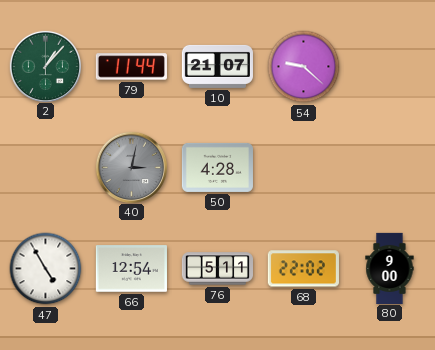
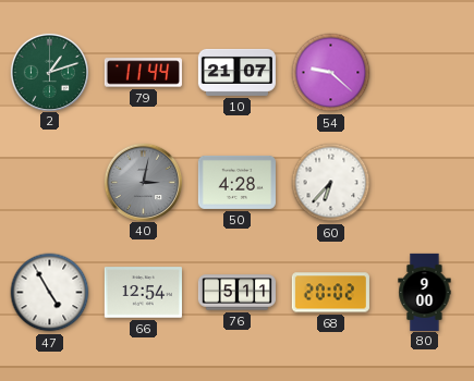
2: 1:07 -> 1:12
60: none -> 6:37
68: 22:02 -> 20:02
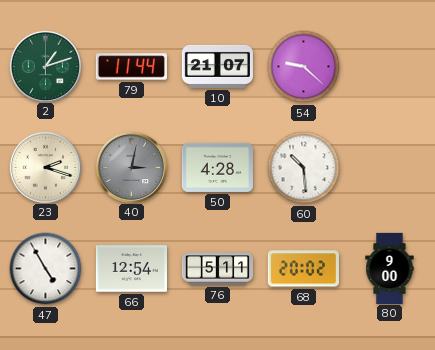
23: none -> 2:18
60: 6:37 -> 10:29
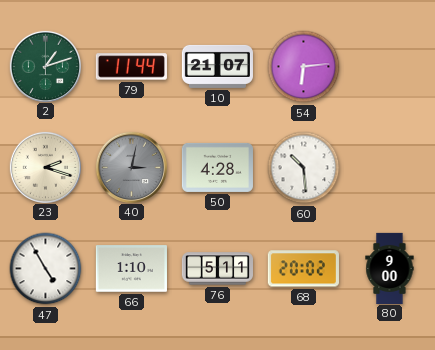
54: 9:22 -> 6:14
66: 12:54 -> 1:10
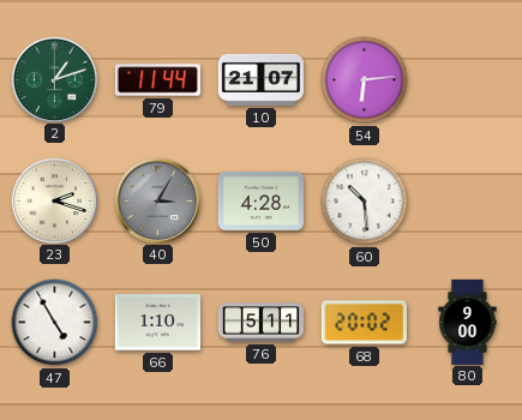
40: 3:02 -> 3:05
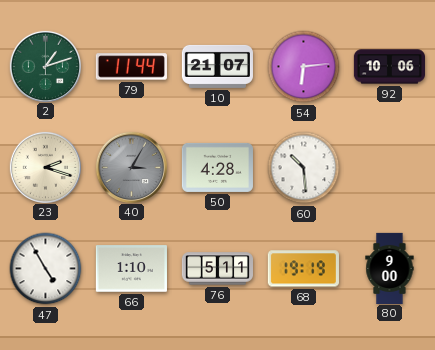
92: none -> 10:06
68: 20:02 -> 19:19
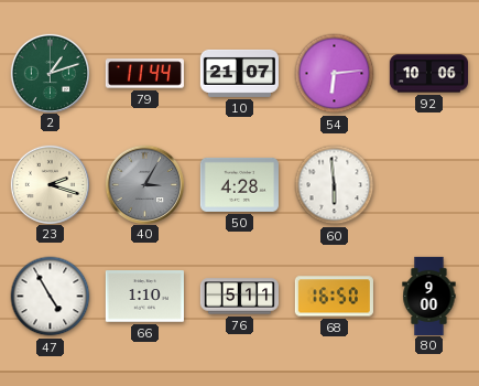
60: 10:29 -> 5:59
68: 19:19 -> 16:50
